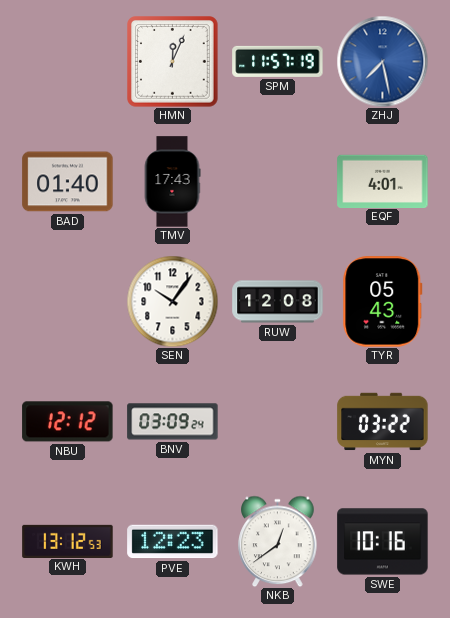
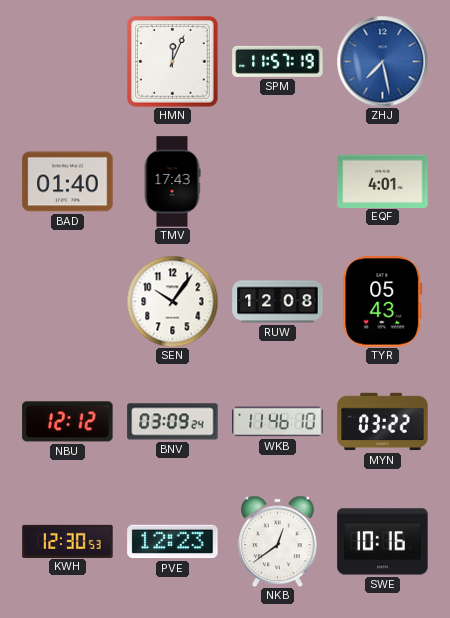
WKB: none -> 11:46
KWH: 13:12 -> 12:30
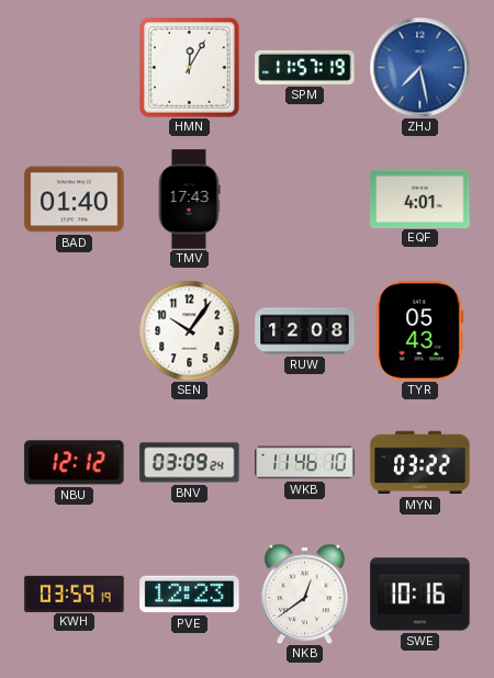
HMN: 12:04 -> 12:05
KWH: 12:30 -> 03:59
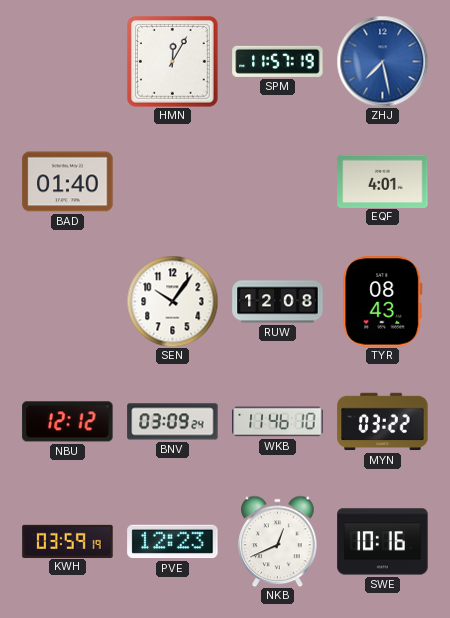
TMV: 17:43 -> none
TYR: 05:43 -> 08:43
NKB: 12:39 -> 12:41
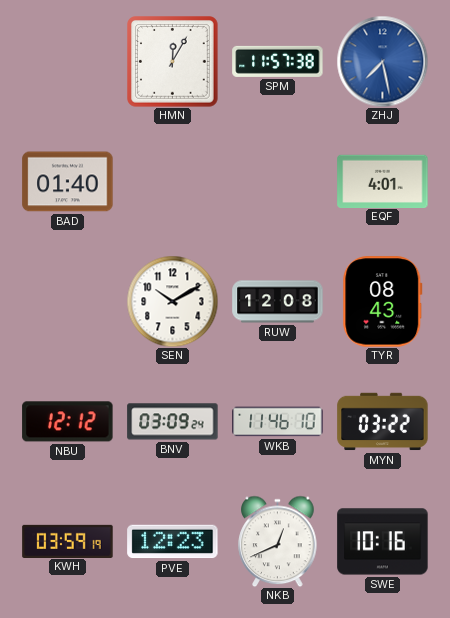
SPM: 11:57:19 -> 11:57:38
SEN: 10:06 -> 10:10
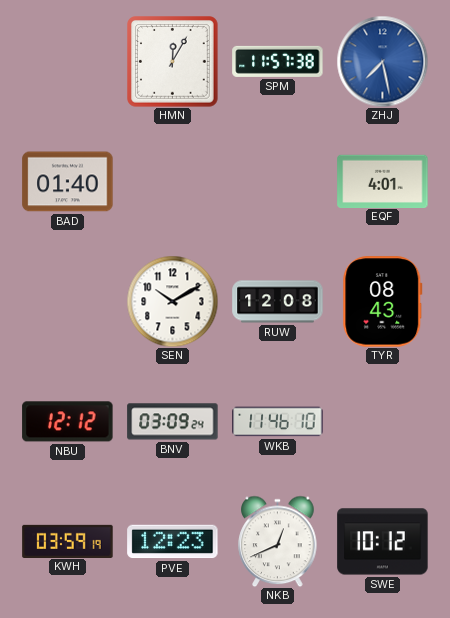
MYN: 03:22 -> none
SWE: 10:16 -> 10:12
